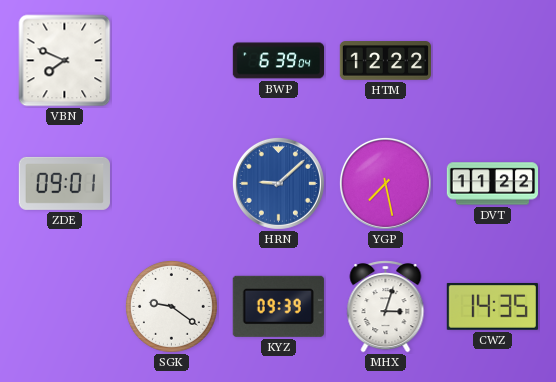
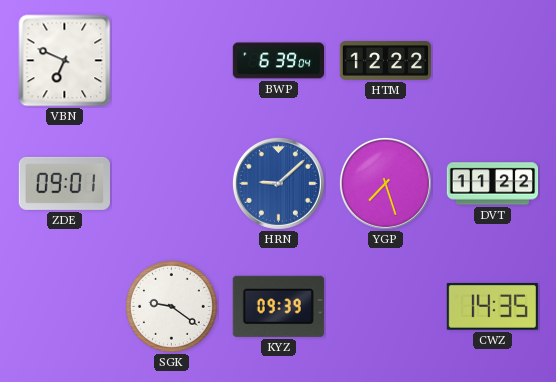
VBN: 7:49 -> 6:49
YGP: 7:28 -> 7:27
MHX: 3:03 -> none
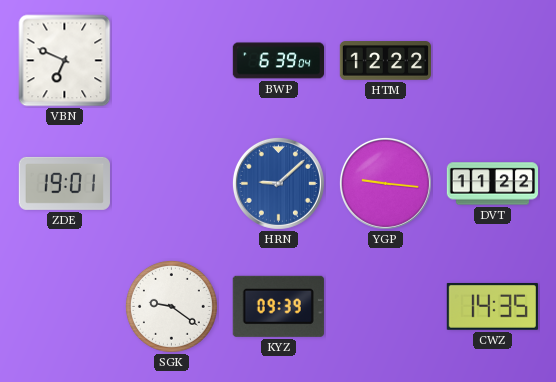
ZDE: 09:01 -> 19:01
YGP: 7:27 -> 9:16
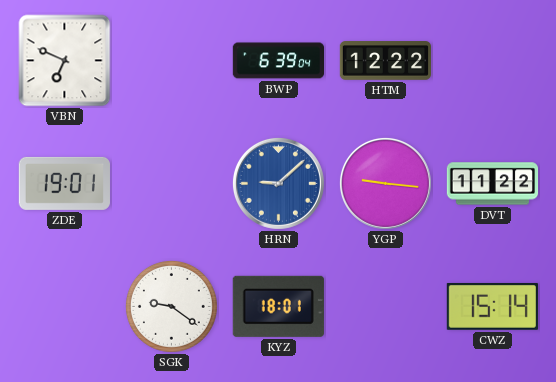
KYZ: 09:39 -> 18:01
CWZ: 14:35 -> 15:14
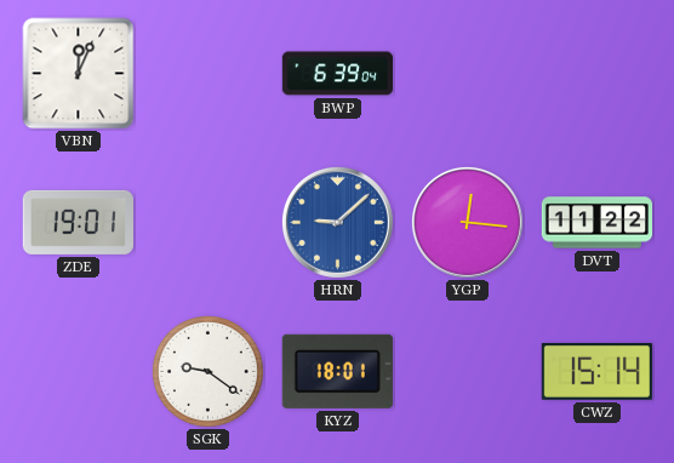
VBN: 6:49 -> 12:04
HTM: 12:22 -> none
YGP: 9:16 -> 12:16
